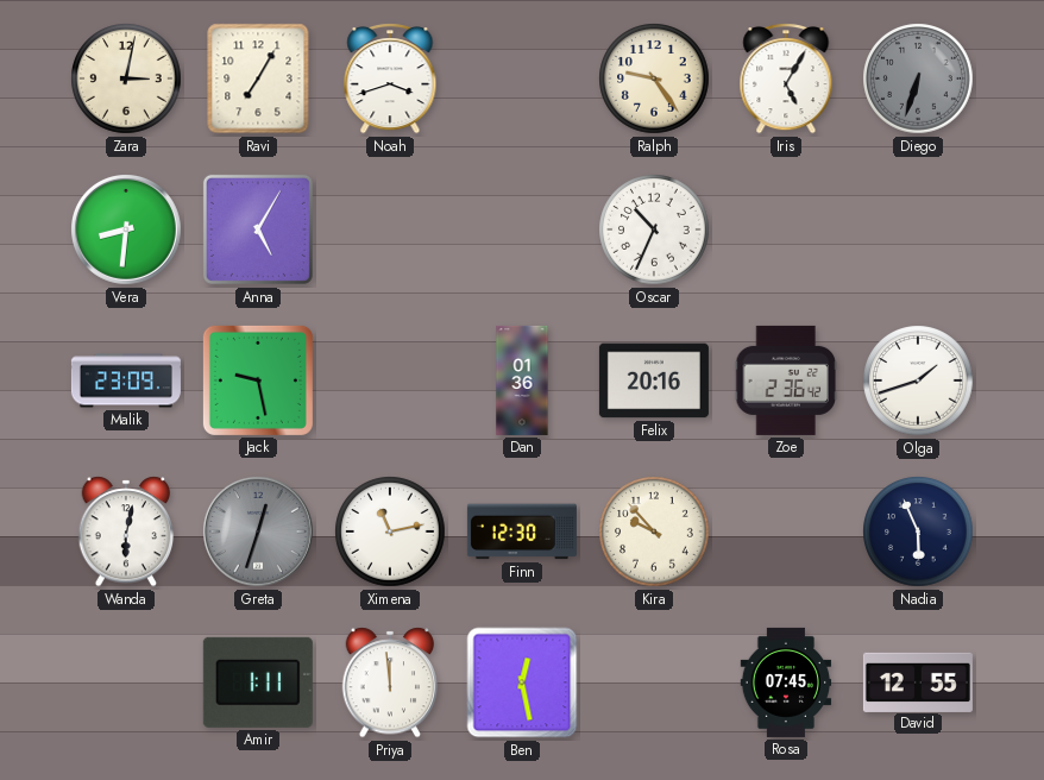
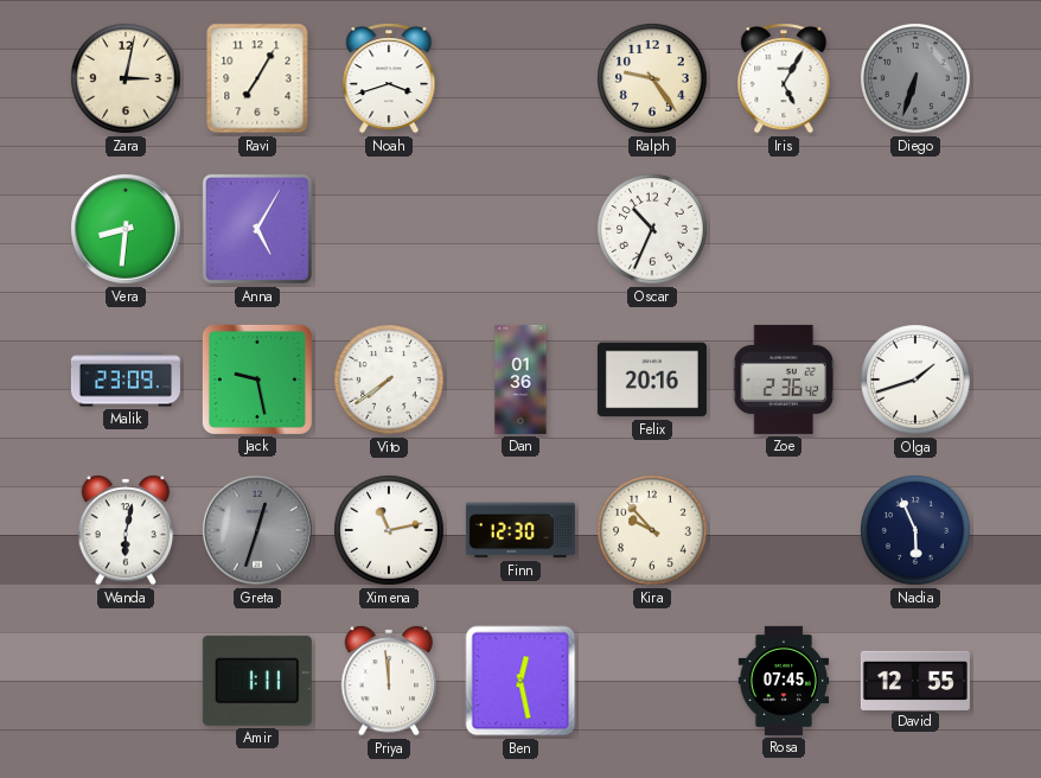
Vito: none -> 7:39
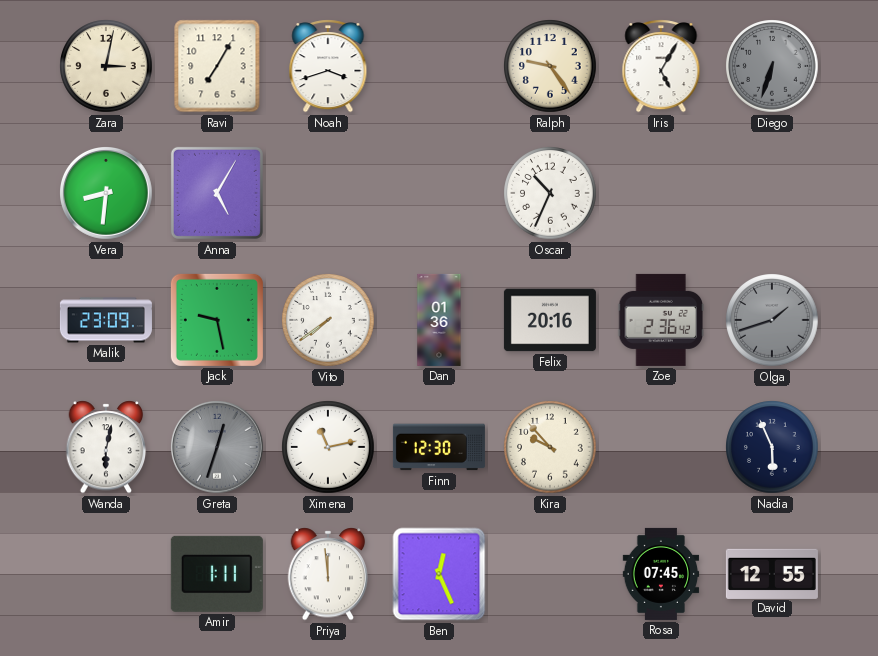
Olga dial: white -> grey
Ben: 12:28 -> 12:26
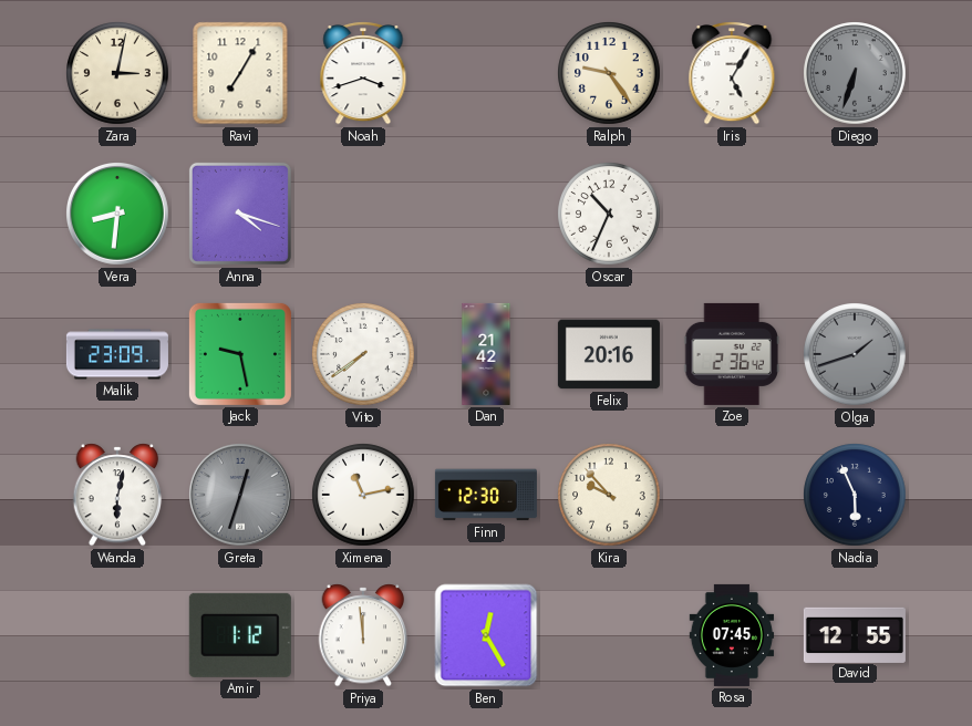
Anna: 5:05 -> 4:18
Dan: 01:36 -> 21:42
Amir: 1:11 -> 1:12
Ben: 12:26 -> 12:25
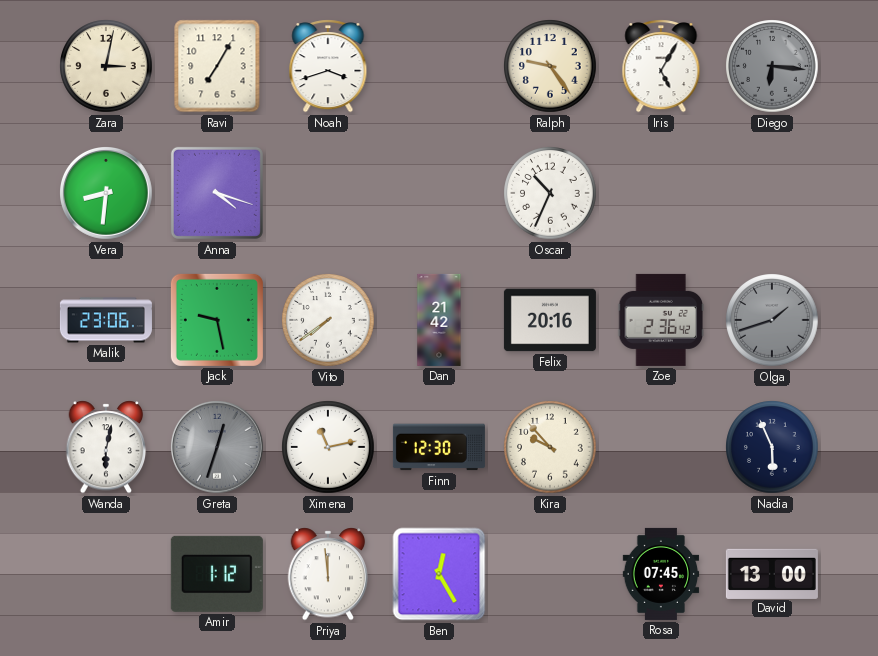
Diego: 6:33 -> 6:16
Malik: 23:09 -> 23:06
David: 12:55 -> 13:00
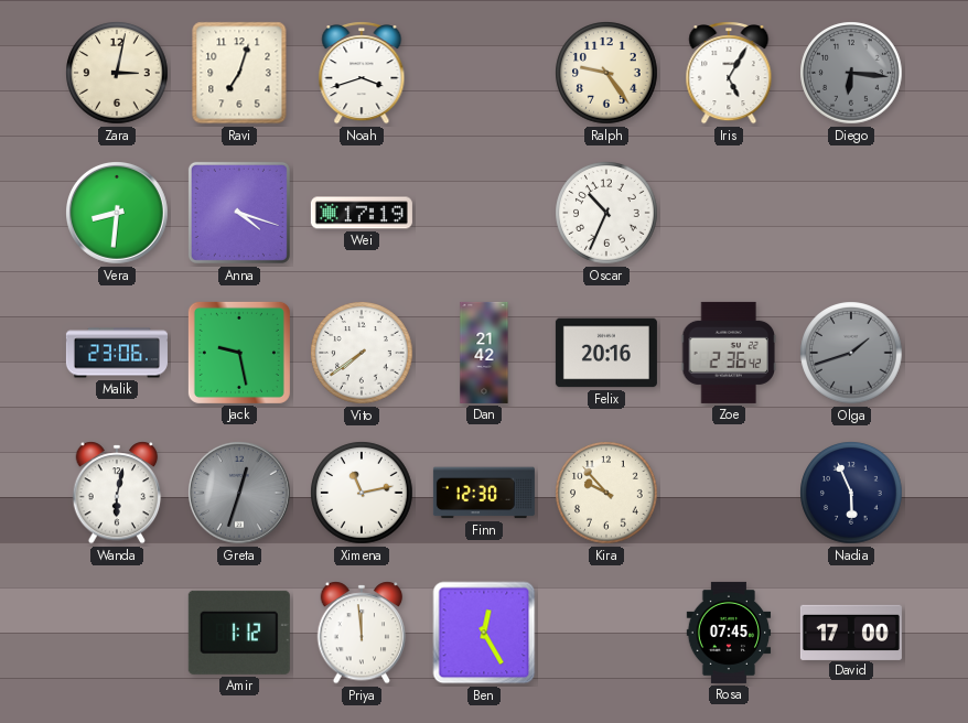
Ravi: 7:05 -> 7:03
Wei: none -> 17:19
David: 13:00 -> 17:00
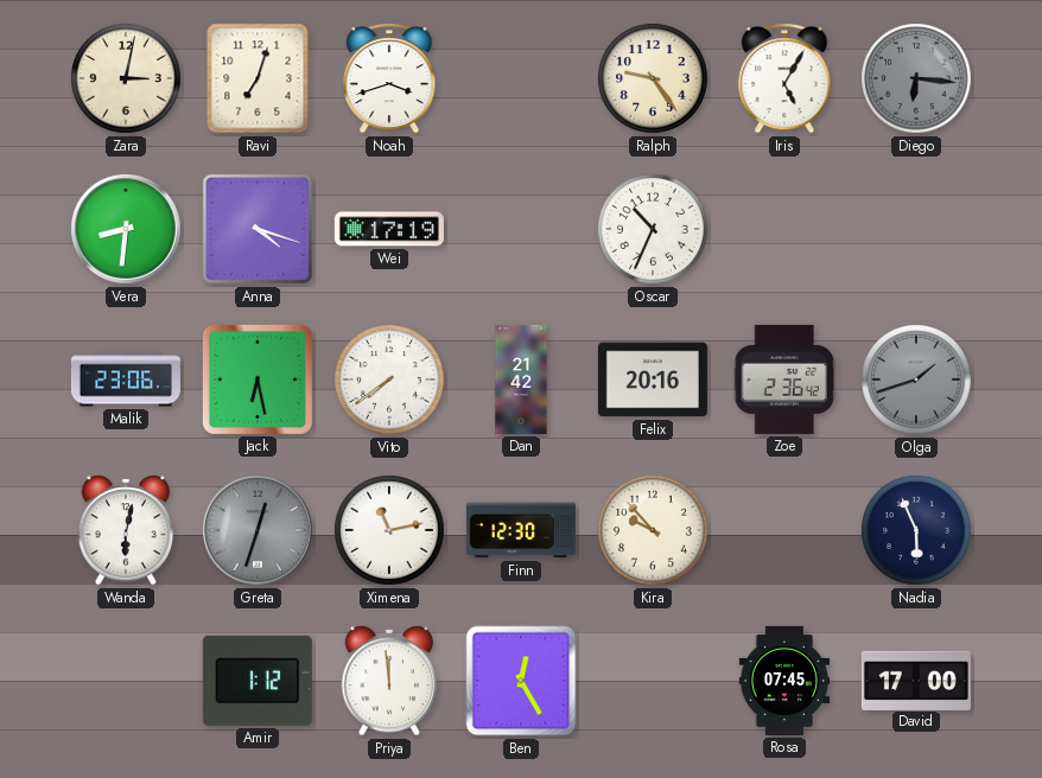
Jack: 9:28 -> 6:28
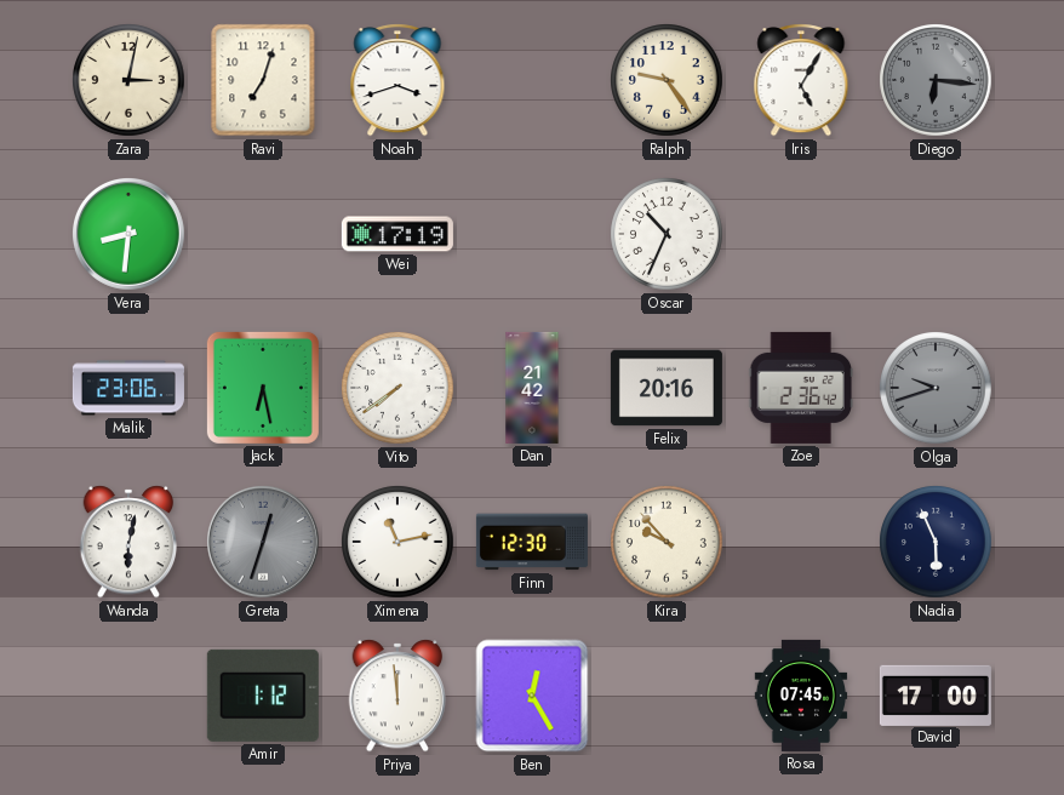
Anna: 4:18 -> none
Olga: 1:42 -> 9:42
